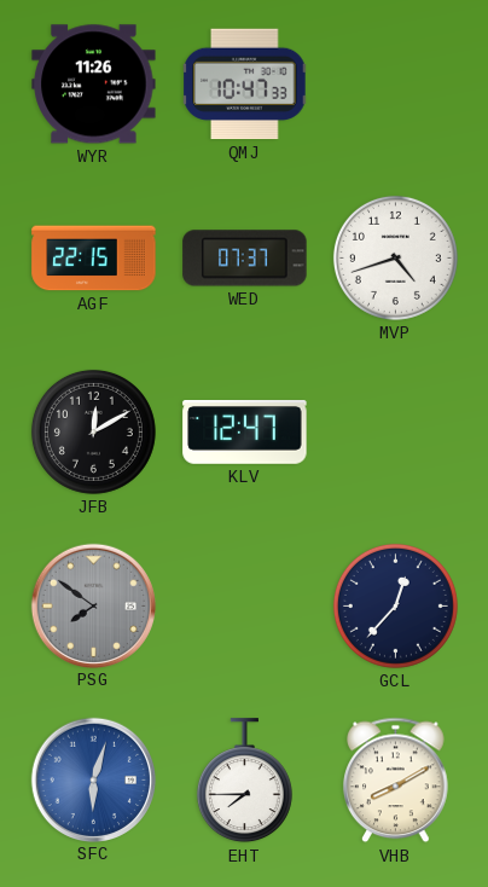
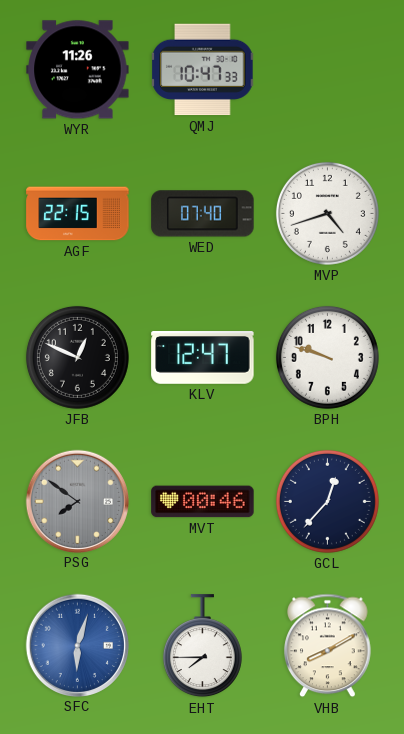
WED: 07:37 -> 07:40
JFB: 12:10 -> 12:49
BPH: none -> 9:48
MVT: none -> 00:46
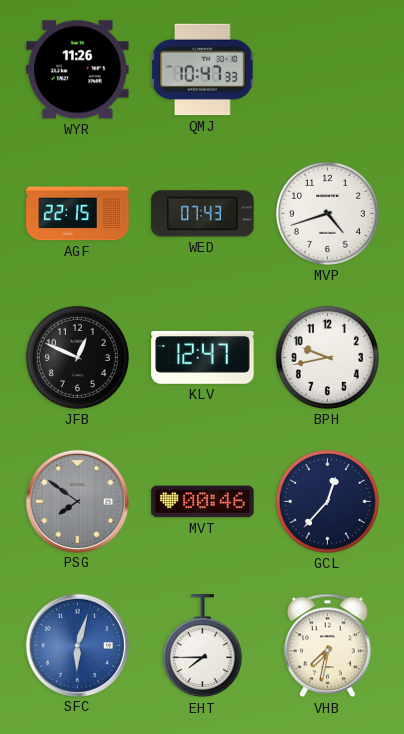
WED: 07:40 -> 07:43
BPH: 9:48 -> 9:43
VHB: 8:10 -> 7:32
